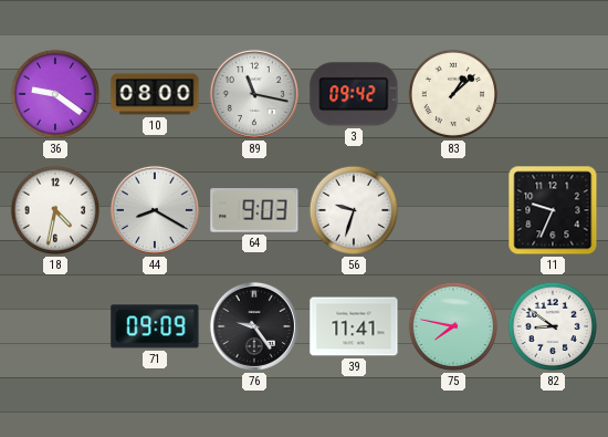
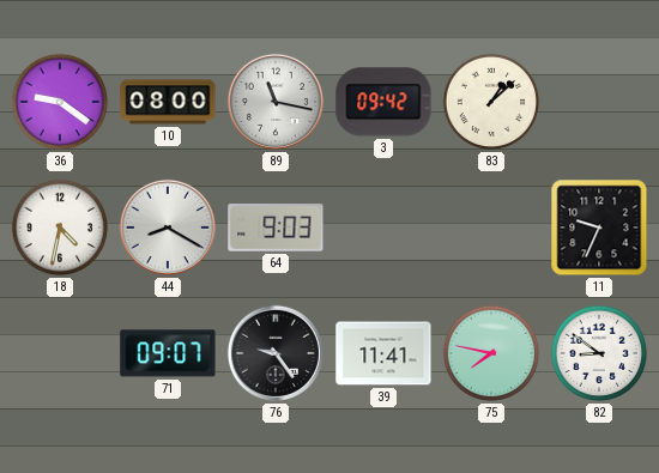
56: 9:33 -> none
71: 09:09 -> 09:07
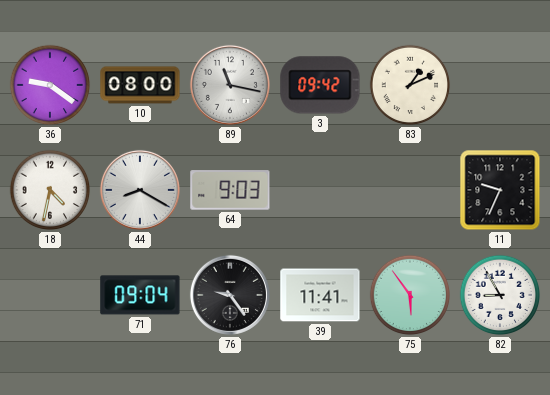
83: 1:08 -> 1:11
71: 09:07 -> 09:04
75: 7:47 -> 5:54
82: 8:51 -> 8:55
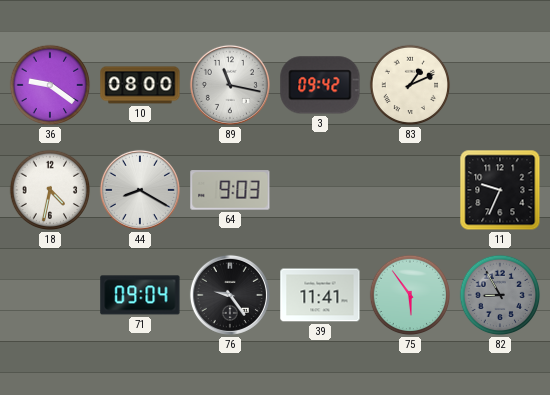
82 dial: white -> grey
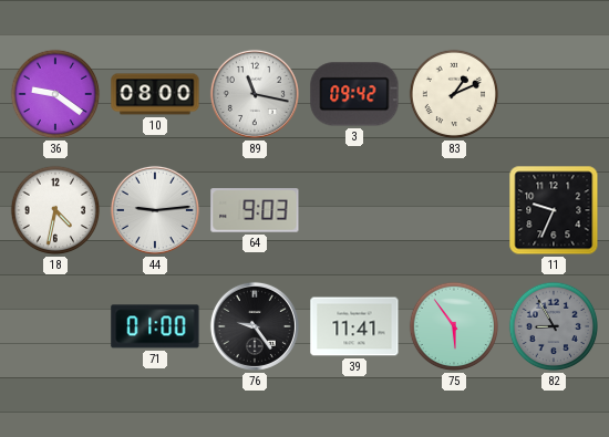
44: 8:20 -> 9:14
71: 09:04 -> 01:00
